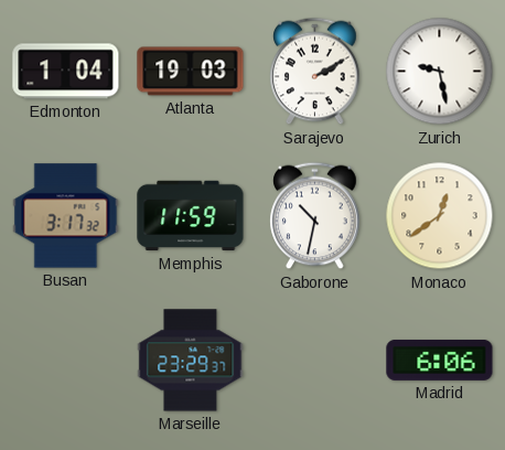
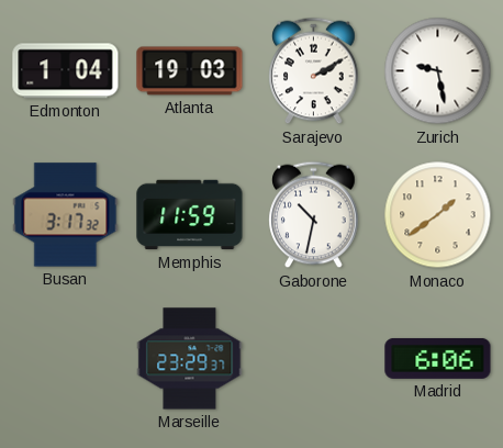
Monaco: 12:39 -> 1:39
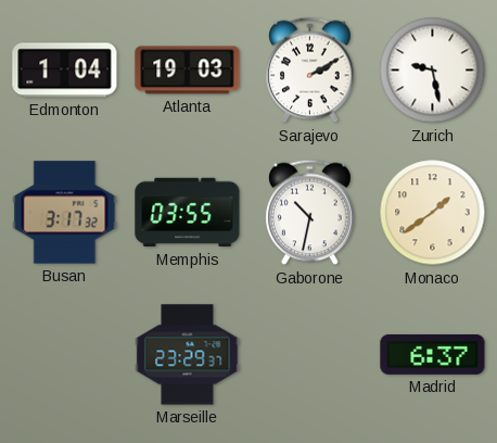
Memphis: 11:59 -> 03:55
Madrid: 6:06 -> 6:37
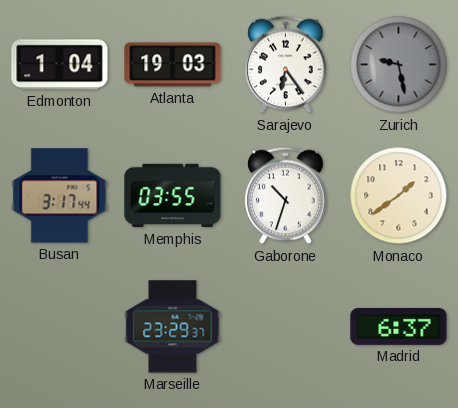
Sarajevo: 2:10 -> 6:24
Zurich dial: white -> grey
Busan: 3:17:32 -> 3:17:44
Gaborone: 10:32 -> 10:33
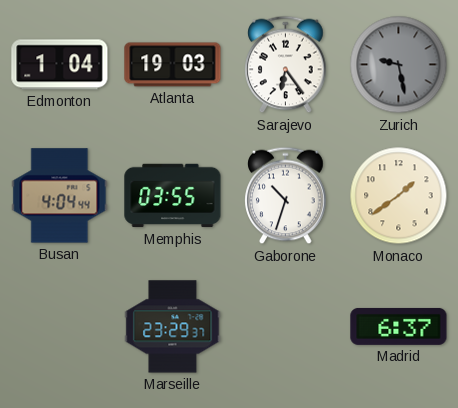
Busan: 3:17 -> 4:04
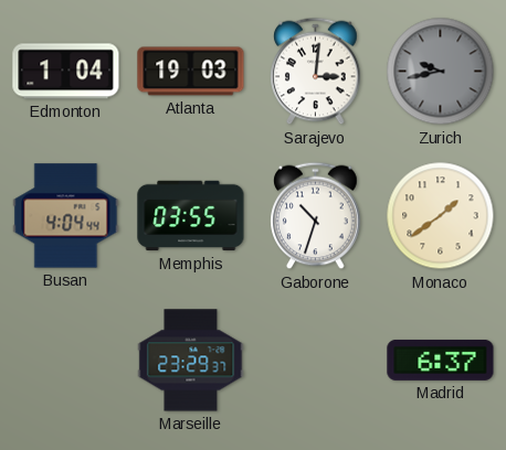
Sarajevo: 6:24 -> 3:01
Zurich: 9:28 -> 9:43
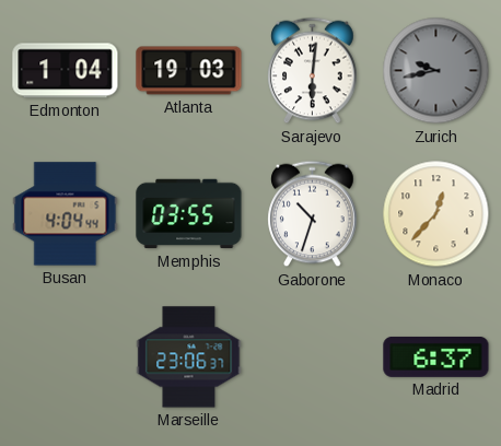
Sarajevo: 3:01 -> 6:01
Monaco: 1:39 -> 12:37
Marseille: 23:29 -> 23:06
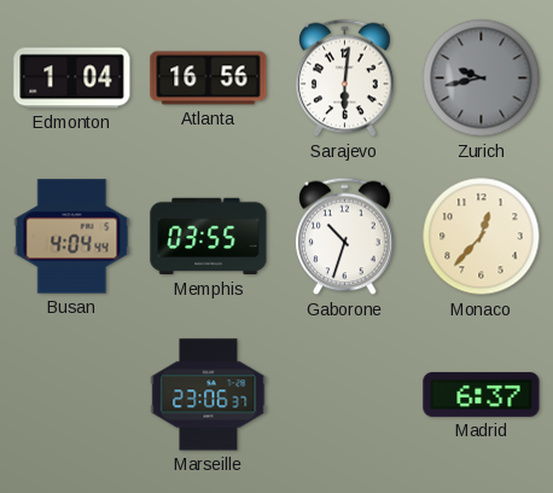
Atlanta: 19:03 -> 16:56
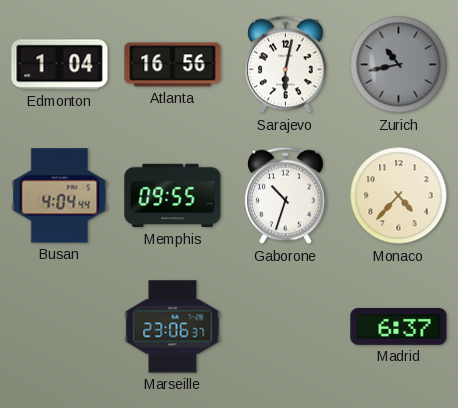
Sarajevo: 6:01 -> 6:02
Zurich: 9:43 -> 10:43
Memphis: 03:55 -> 09:55
Monaco: 12:37 -> 4:37
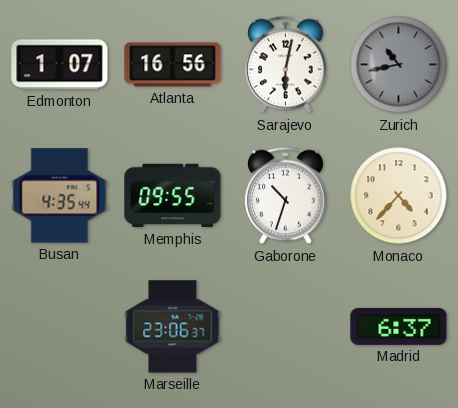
Edmonton: 1:04 -> 1:07
Busan: 4:04 -> 4:35
